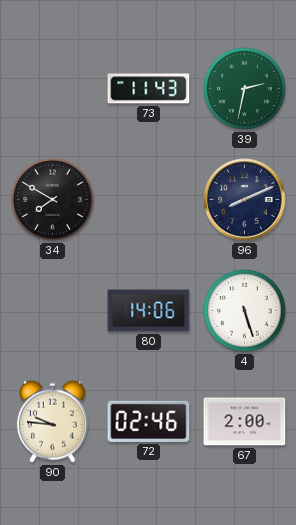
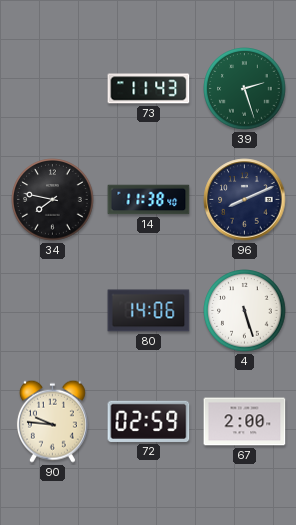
39: 2:32 -> 2:27
34: 7:50 -> 7:47
14: none -> 11:38
72: 02:46 -> 02:59
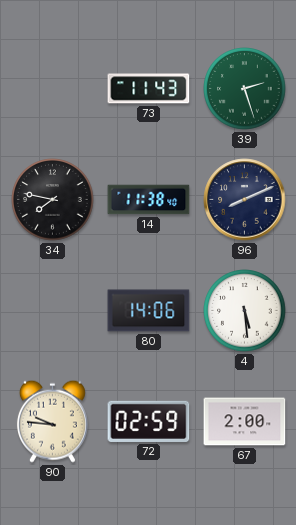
4: 5:27 -> 5:29
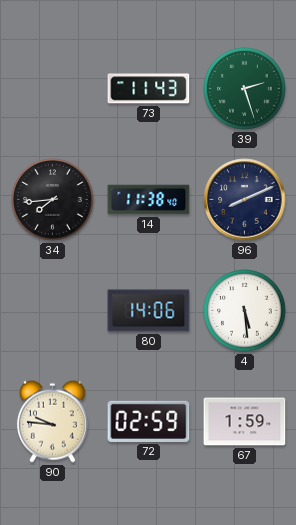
34: 7:47 -> 7:44
67: 2:00 -> 1:59
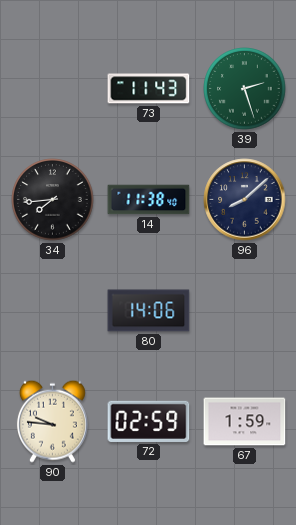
96: 8:11 -> 8:08
4: 5:29 -> none
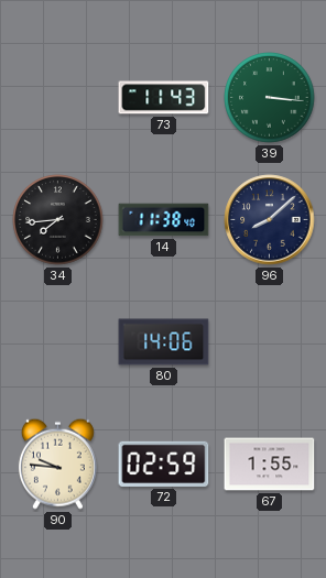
39: 2:27 -> 3:16
67: 1:59 -> 1:55
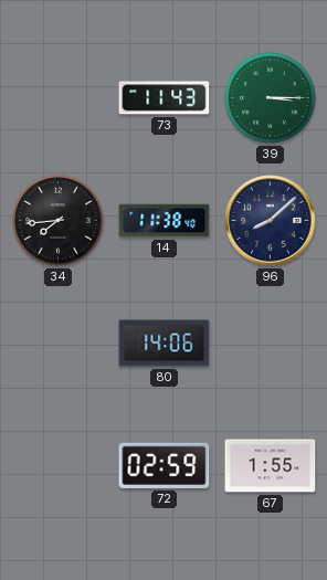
39: 3:16 -> 3:15
90: 9:46 -> none
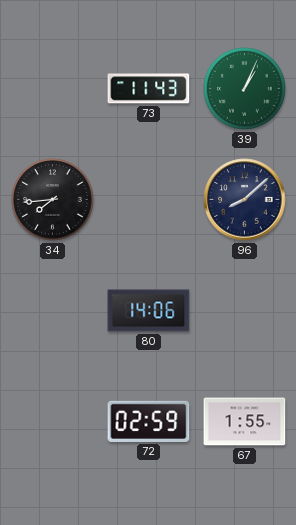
39: 3:15 -> 1:04
14: 11:38 -> none
